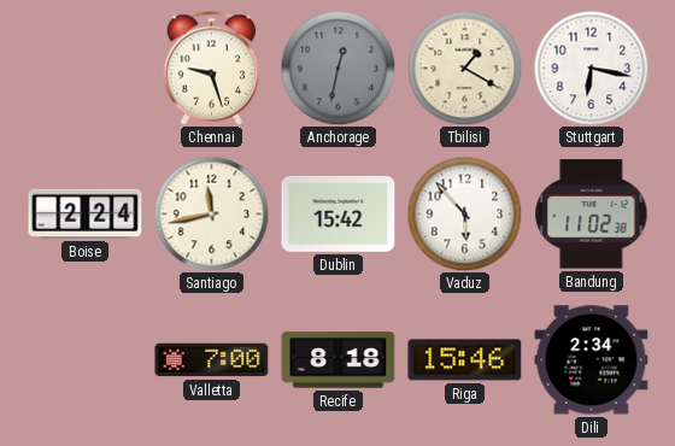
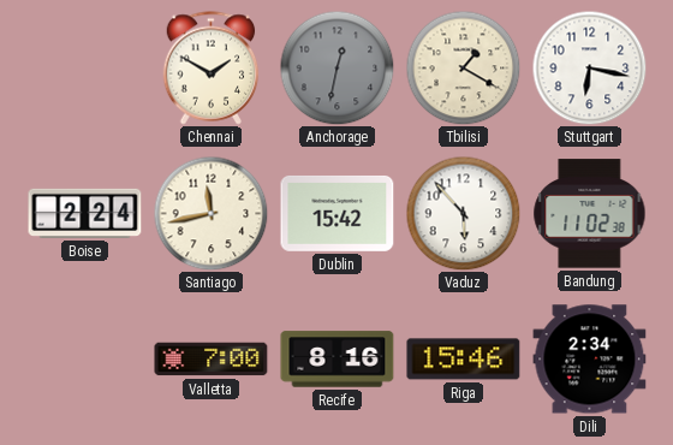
Chennai: 9:27 -> 1:50
Recife: 8:18 -> 8:16
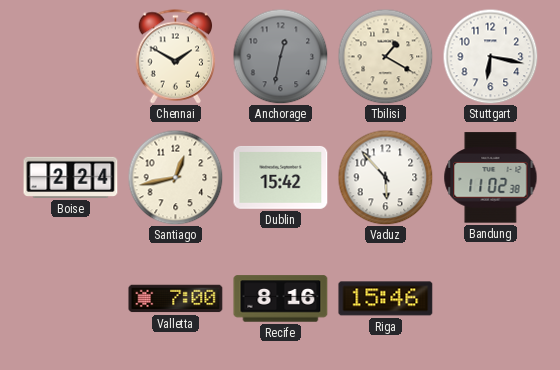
Santiago: 11:43 -> 12:43
Dili: 2:34 -> none
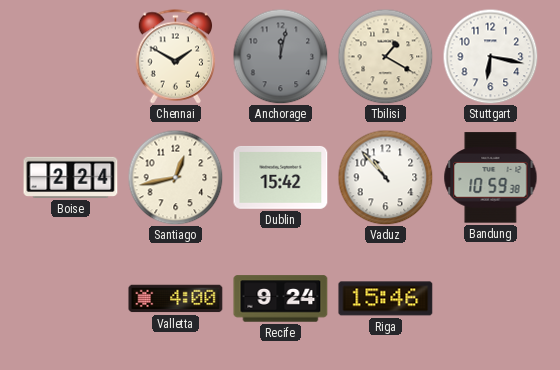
Anchorage: 12:32 -> 12:02
Vaduz: 5:53 -> 10:53
Bandung: 11:02 -> 10:59
Valletta: 7:00 -> 4:00
Recife: 8:16 -> 9:24
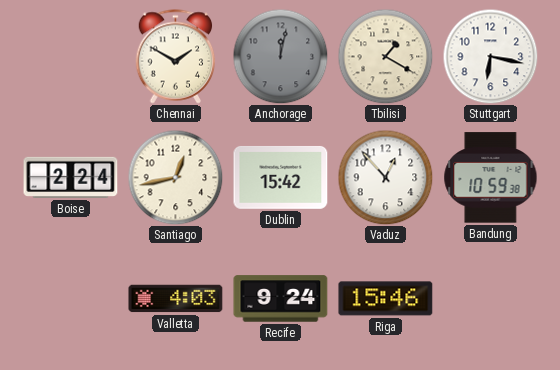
Vaduz: 10:53 -> 12:53
Valletta: 4:00 -> 4:03
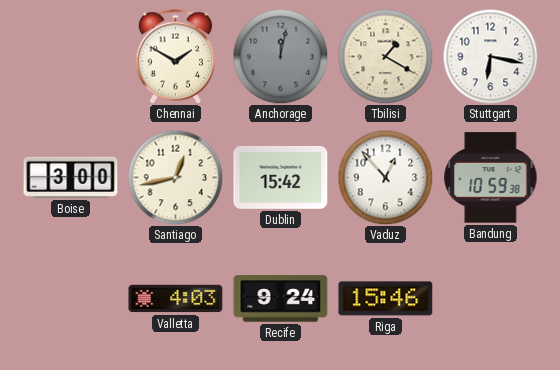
Boise: 2:24 -> 3:00
